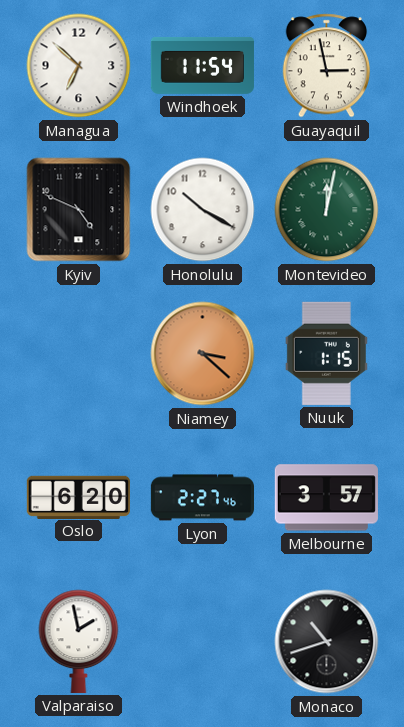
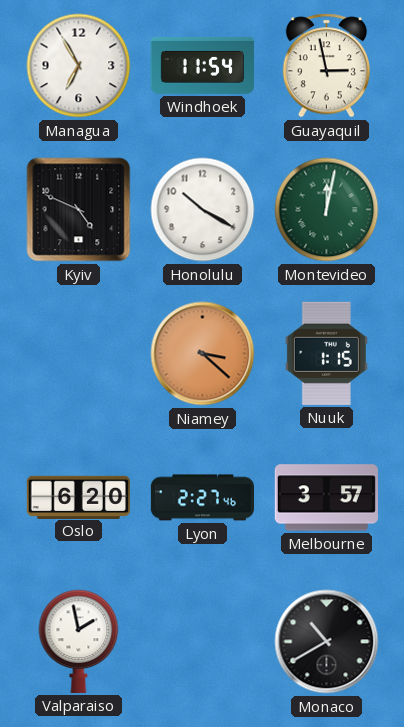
Managua: 6:52 -> 6:55
Monaco: 10:42 -> 10:40
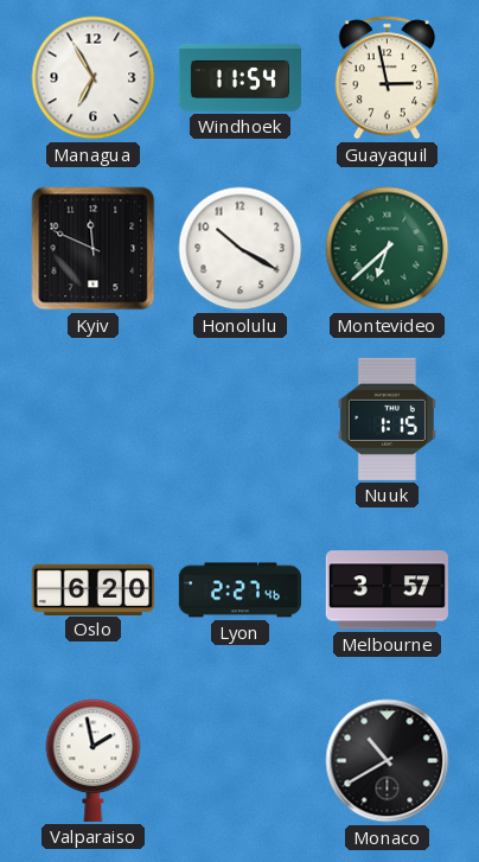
Kyiv: 4:49 -> 11:49
Montevideo: 12:02 -> 6:38
Niamey: 3:22 -> none
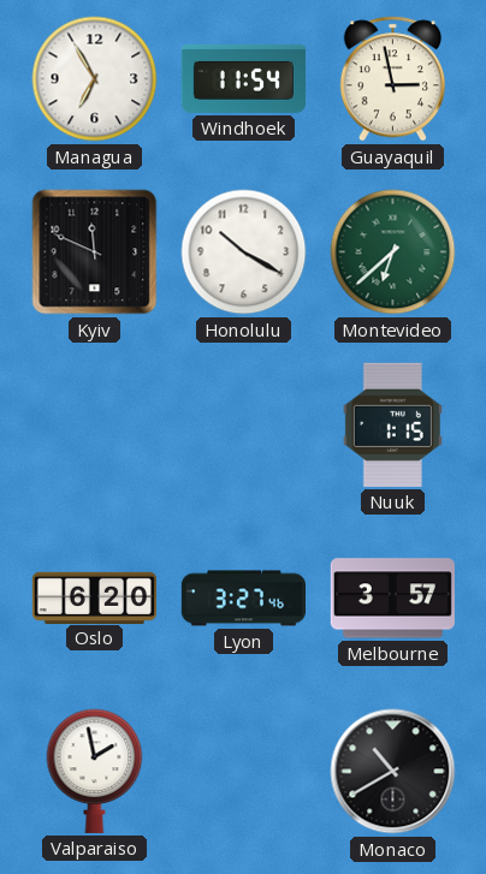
Lyon: 2:27 -> 3:27
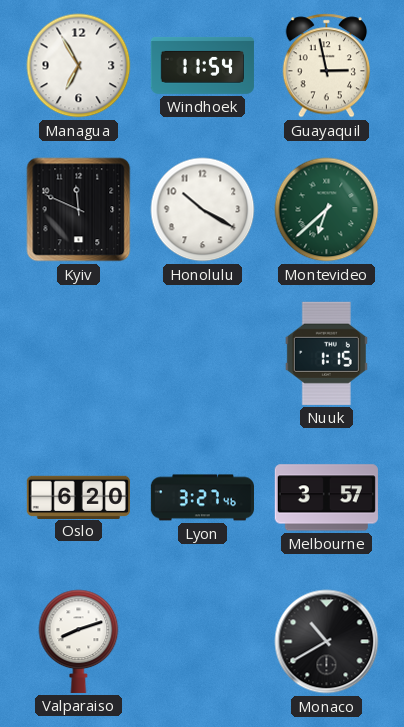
Valparaiso: 1:58 -> 8:12
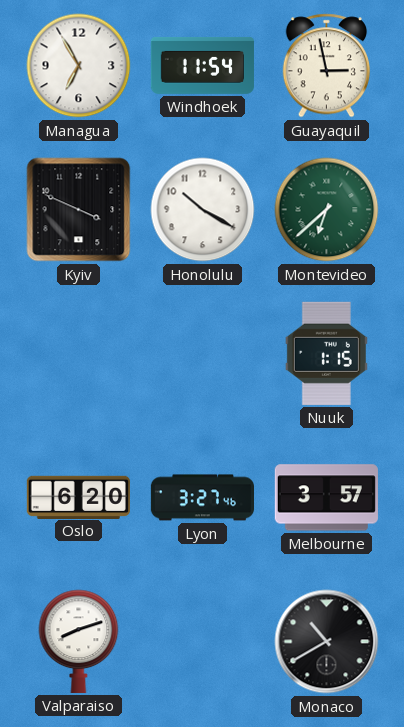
Kyiv: 11:49 -> 3:49
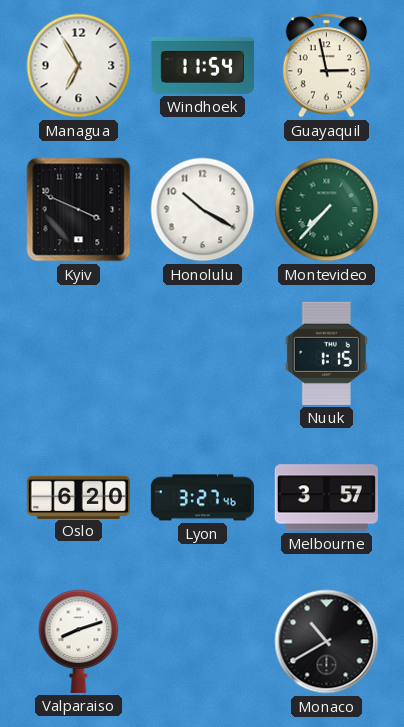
Montevideo: 6:38 -> 7:37
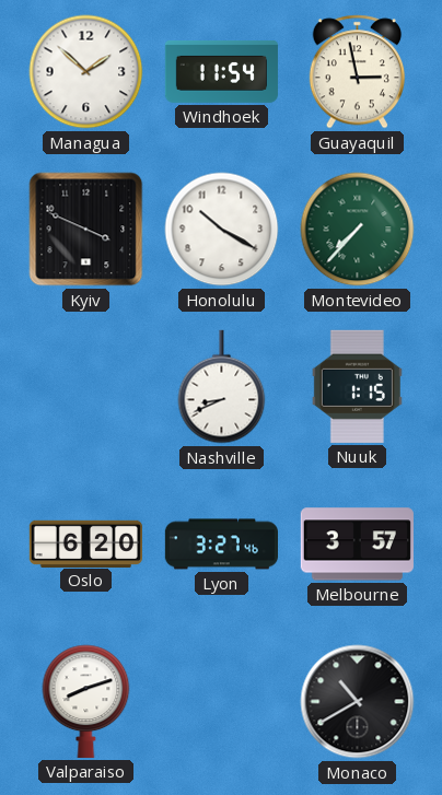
Managua: 6:55 -> 1:52
Nashville: none -> 8:41
